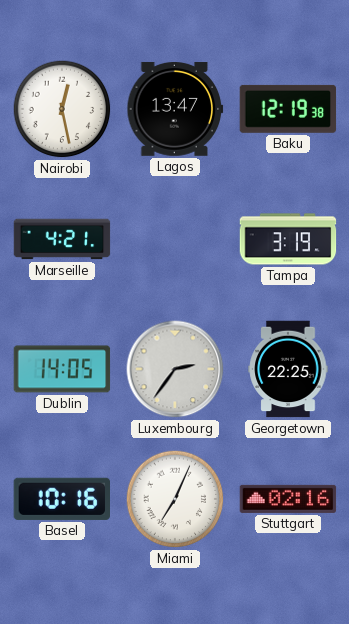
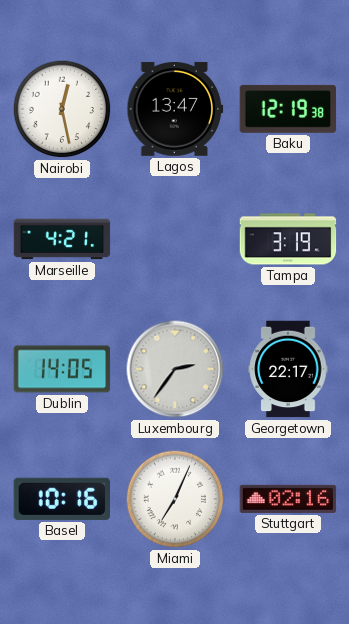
Georgetown: 22:25 -> 22:17
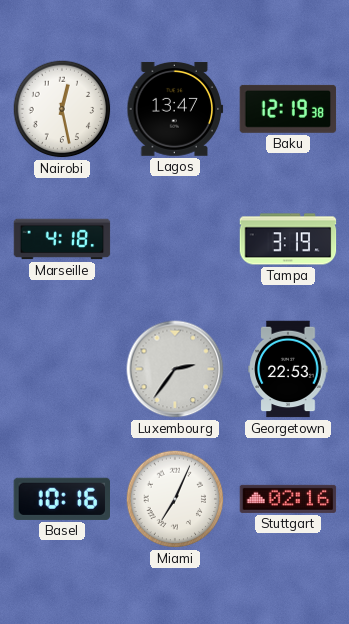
Marseille: 4:21 -> 4:18
Dublin: 14:05 -> none
Georgetown: 22:17 -> 22:53
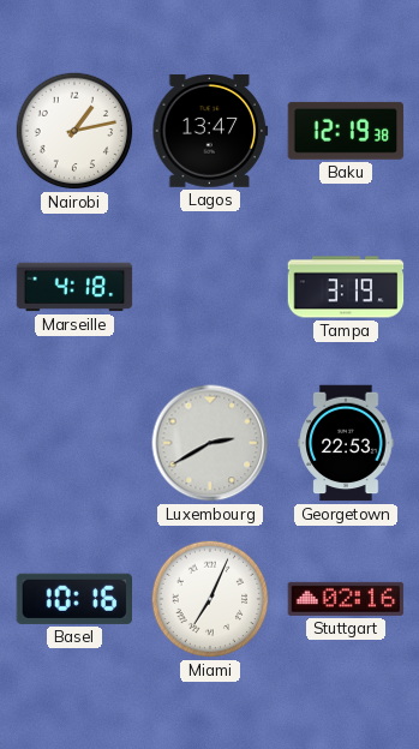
Nairobi: 12:28 -> 1:13
Luxembourg: 2:36 -> 2:40
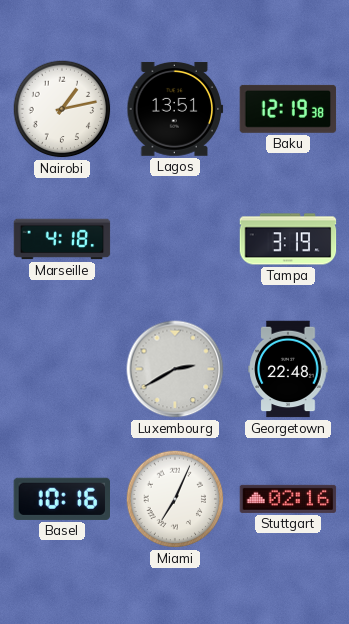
Lagos: 13:47 -> 13:51
Georgetown: 22:53 -> 22:48
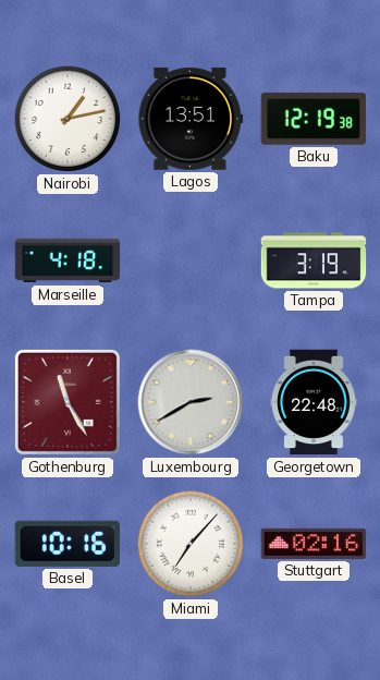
Gothenburg: none -> 11:25
Miami: 7:04 -> 7:07
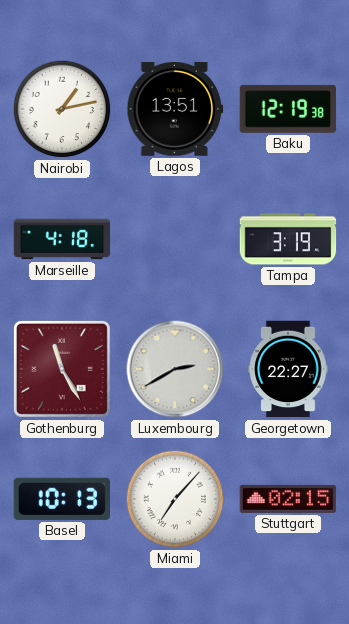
Georgetown: 22:48 -> 22:27
Basel: 10:16 -> 10:13
Stuttgart: 02:16 -> 02:15
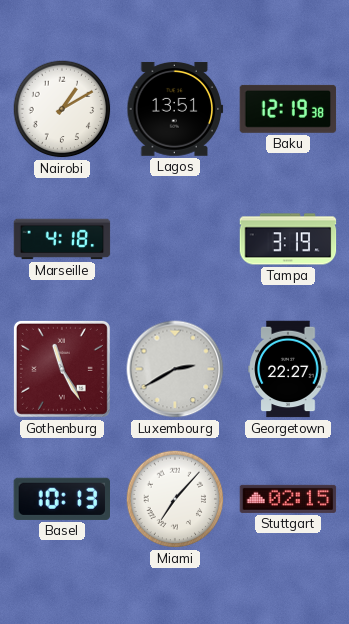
Nairobi: 1:13 -> 1:10
